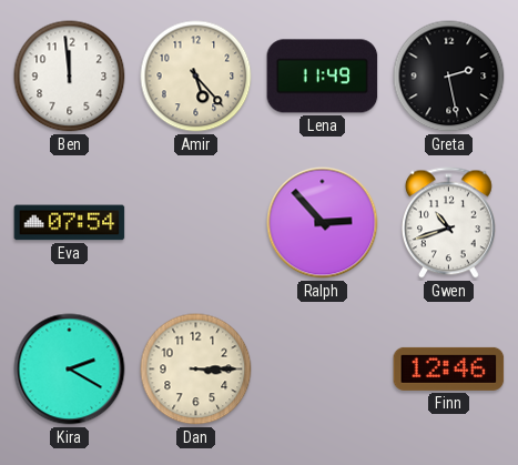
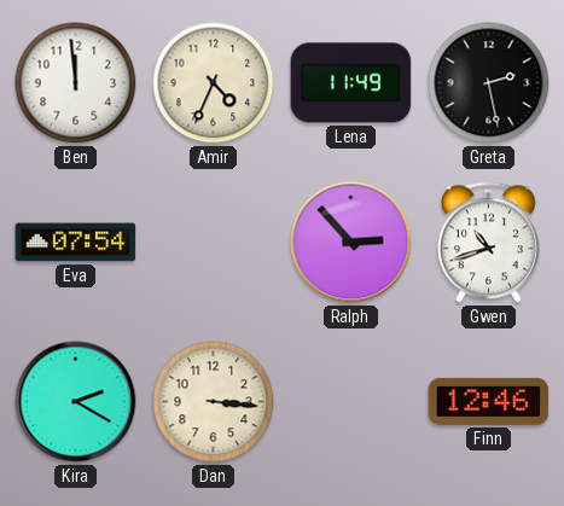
Amir: 5:23 -> 4:34
Dan: 3:15 -> 3:16
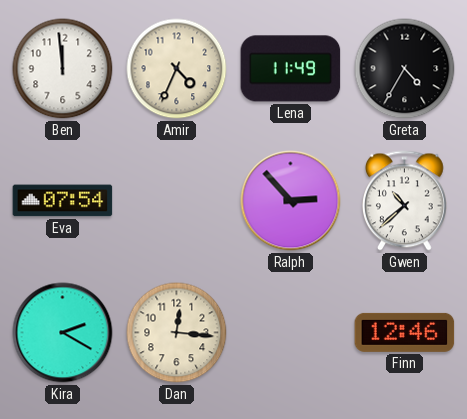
Greta: 2:28 -> 4:35
Gwen: 10:42 -> 10:38
Dan: 3:16 -> 12:16
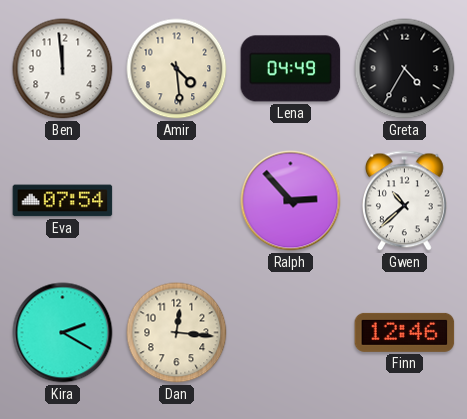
Amir: 4:34 -> 4:29
Lena: 11:49 -> 04:49
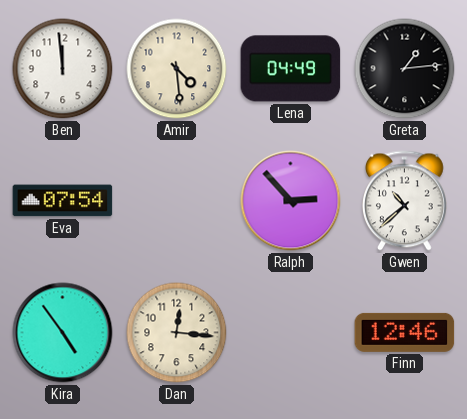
Greta: 4:35 -> 1:14
Kira: 2:20 -> 4:54
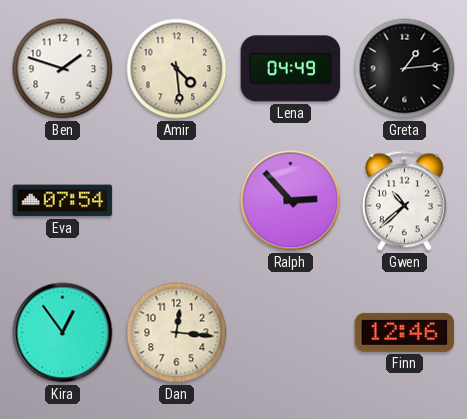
Ben: 11:59 -> 1:48
Kira: 4:54 -> 12:54
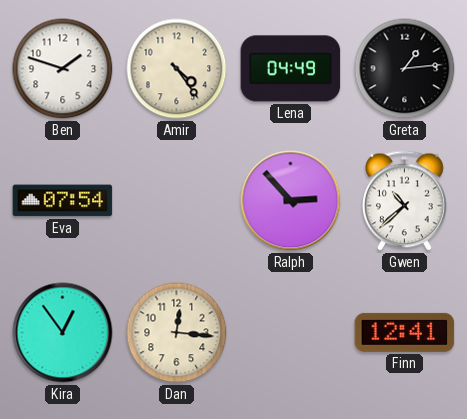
Amir: 4:29 -> 4:24
Finn: 12:46 -> 12:41
